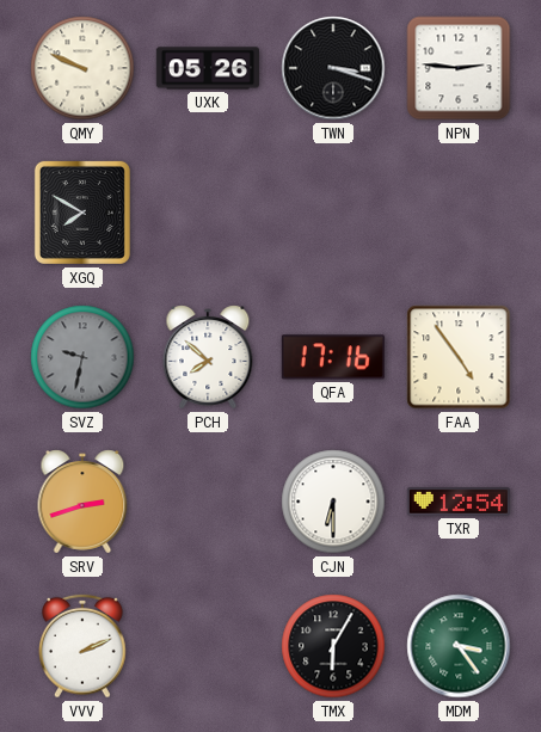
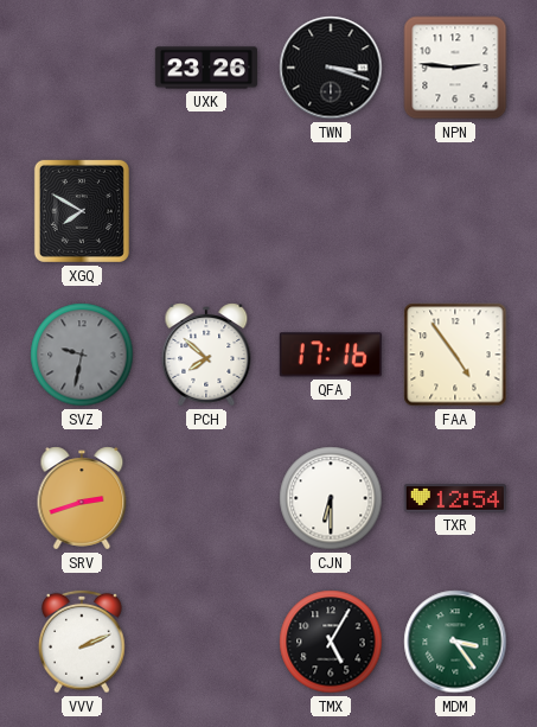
QMY: 9:49 -> none
UXK: 05:26 -> 23:26
TMX: 6:05 -> 5:05
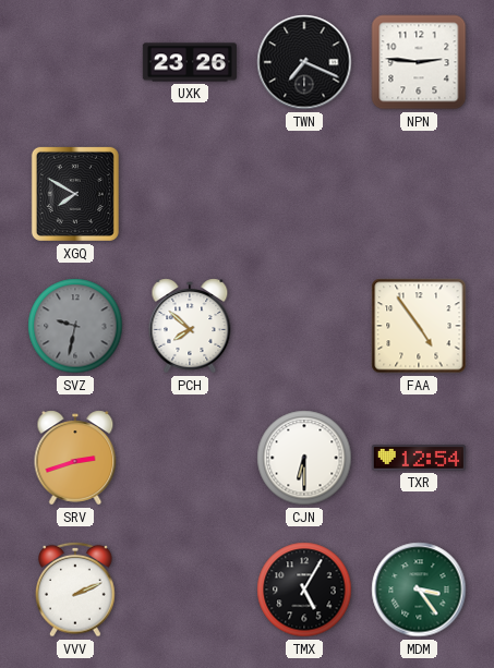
TWN: 3:18 -> 7:19
QFA: 17:16 -> none
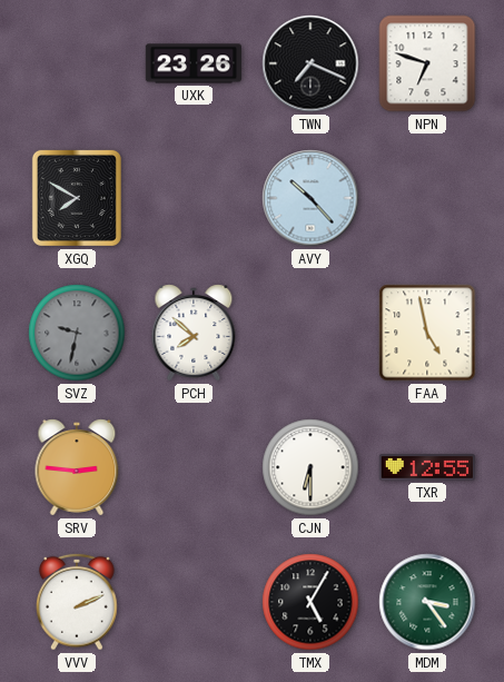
NPN: 2:46 -> 6:48
AVY: none -> 10:23
FAA: 4:54 -> 4:58
SRV: 2:42 -> 2:46
TXR: 12:54 -> 12:55
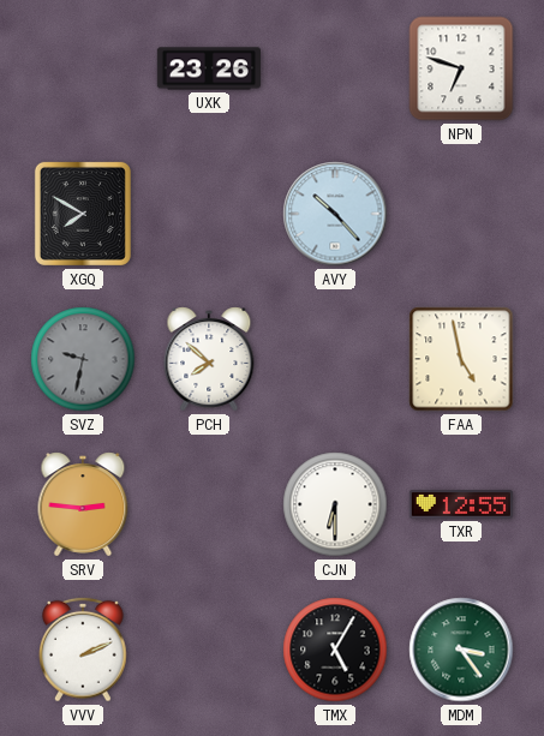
TWN: 7:19 -> none
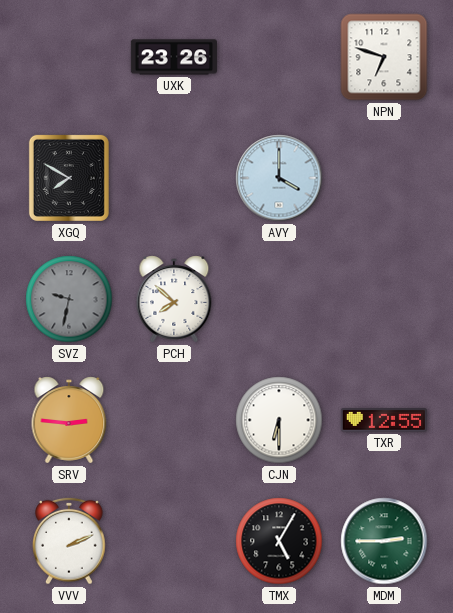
AVY: 10:23 -> 4:00
FAA: 4:58 -> none
MDM: 3:24 -> 2:45
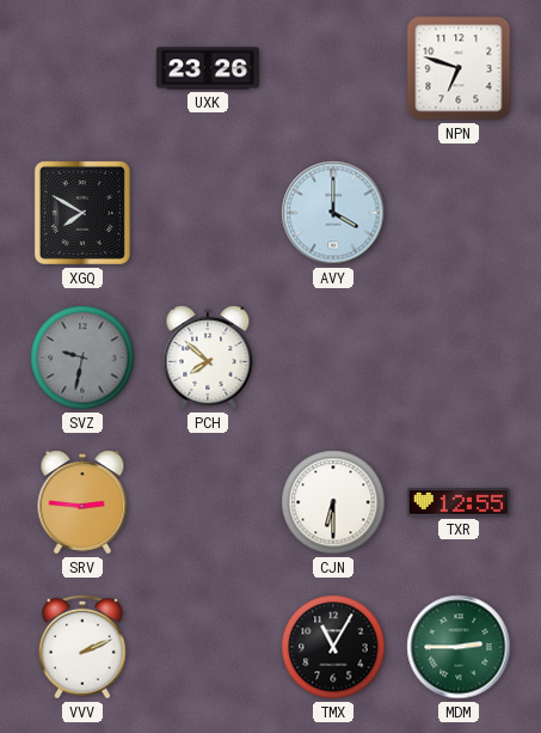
TMX: 5:05 -> 11:05
